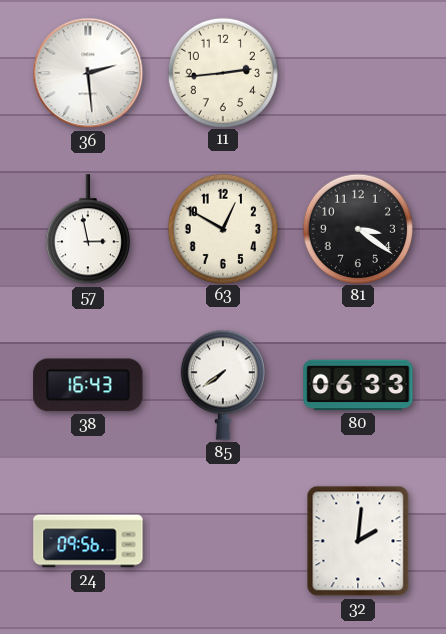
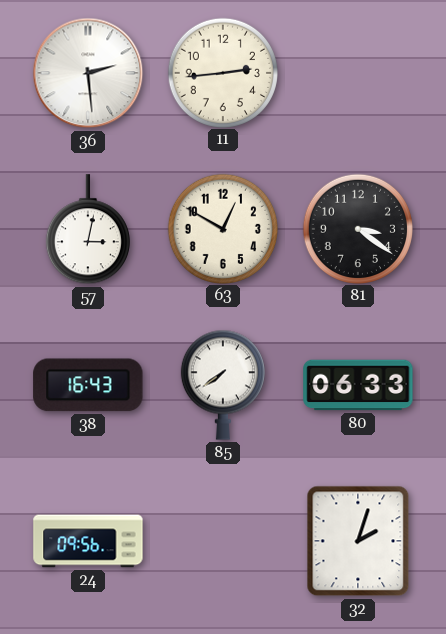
57: 2:58 -> 3:02
32: 2:01 -> 2:03
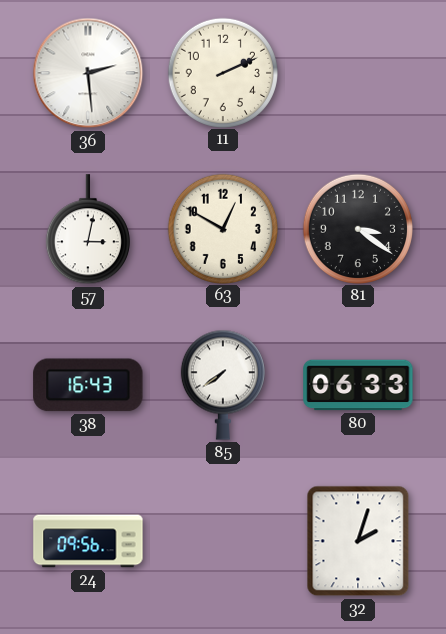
11: 2:44 -> 2:11
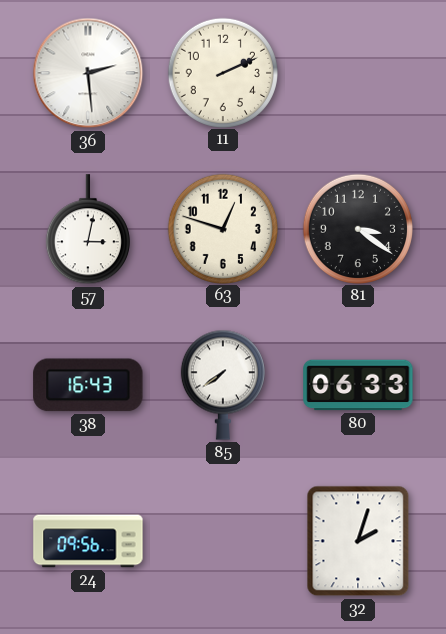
63: 12:50 -> 12:48
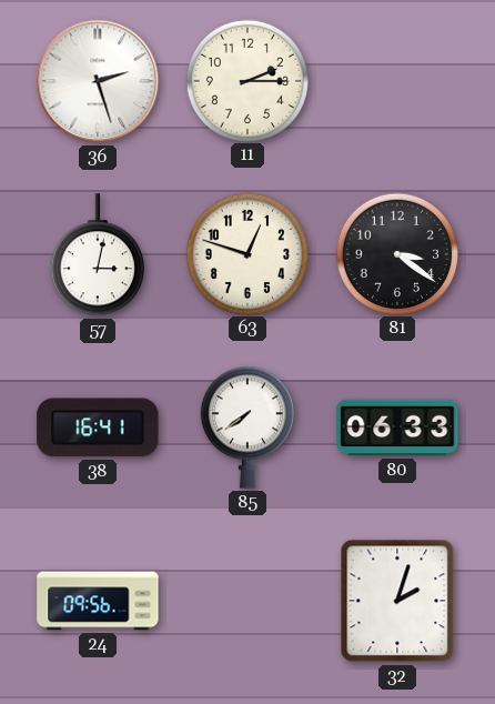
36: 2:29 -> 2:27
11: 2:11 -> 2:15
38: 16:43 -> 16:41
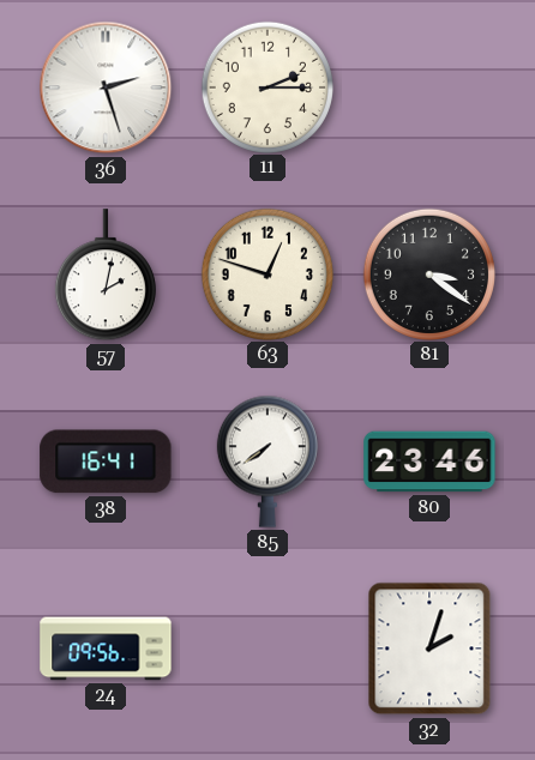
57: 3:02 -> 2:02
80: 06:33 -> 23:46
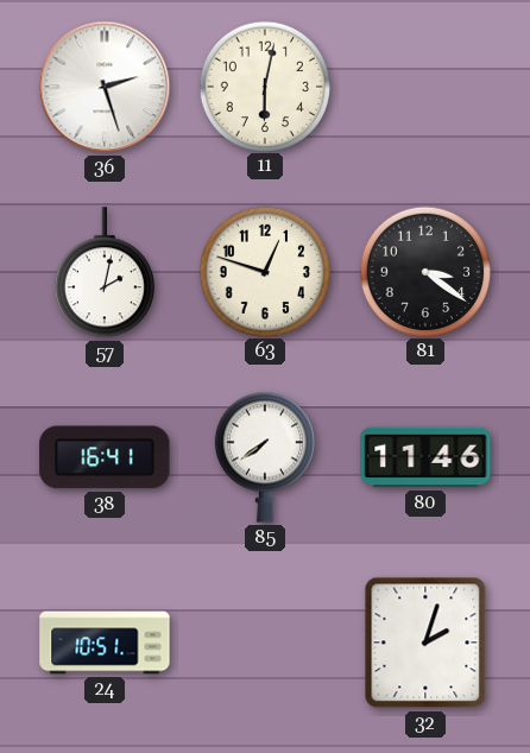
11: 2:15 -> 6:02
80: 23:46 -> 11:46
24: 09:56 -> 10:51
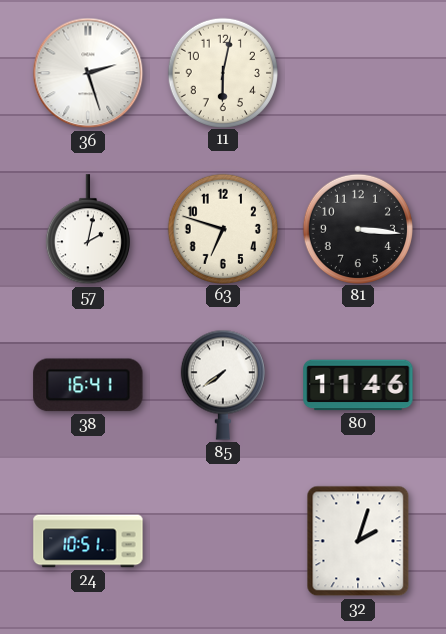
63: 12:48 -> 6:48
81: 3:21 -> 3:16
